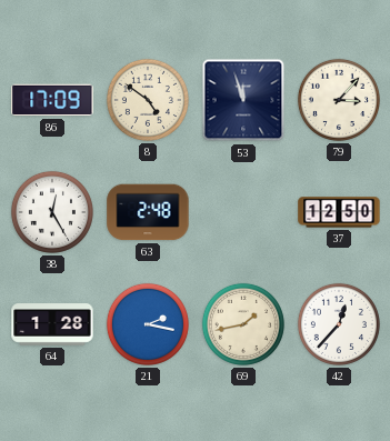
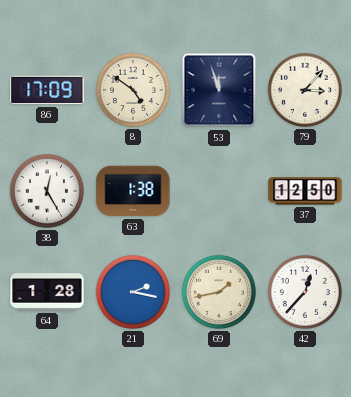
63: 2:48 -> 1:38
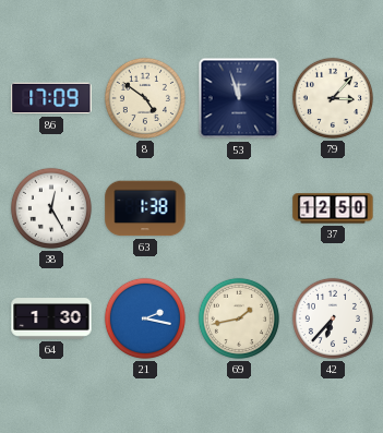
64: 1:28 -> 1:30
42: 12:37 -> 6:37
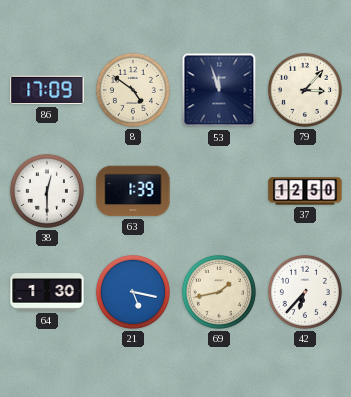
38: 12:25 -> 12:30
63: 1:38 -> 1:39
21: 2:17 -> 5:17
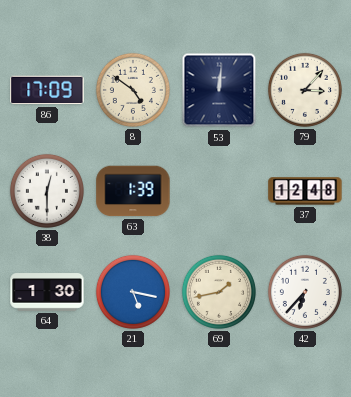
53: 11:57 -> 12:01
37: 12:50 -> 12:48
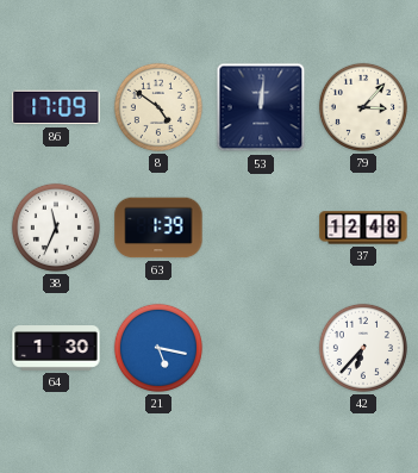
38: 12:30 -> 11:34
69: 1:43 -> none
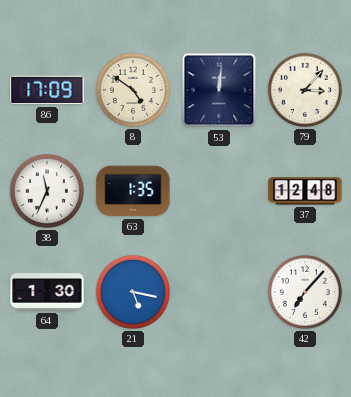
63: 1:39 -> 1:35
42: 6:37 -> 7:07
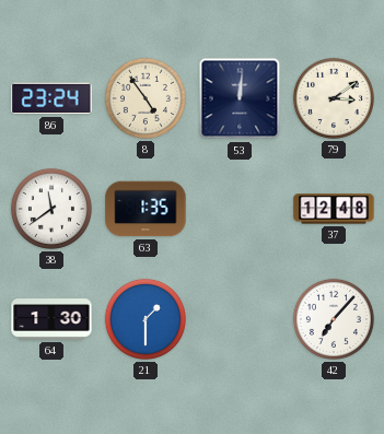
86: 17:09 -> 23:24
8: 4:51 -> 4:54
79: 3:07 -> 3:09
38: 11:34 -> 11:39
21: 5:17 -> 1:30
